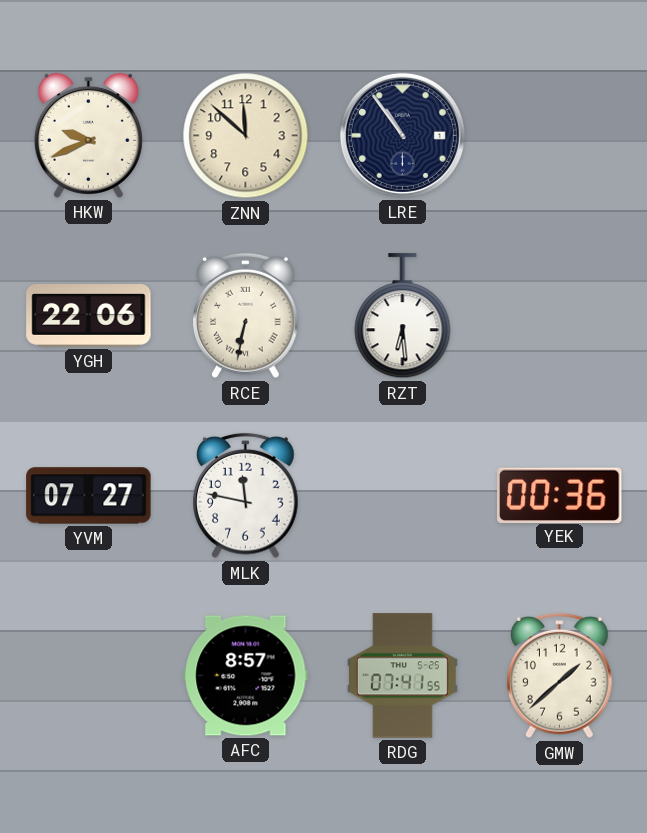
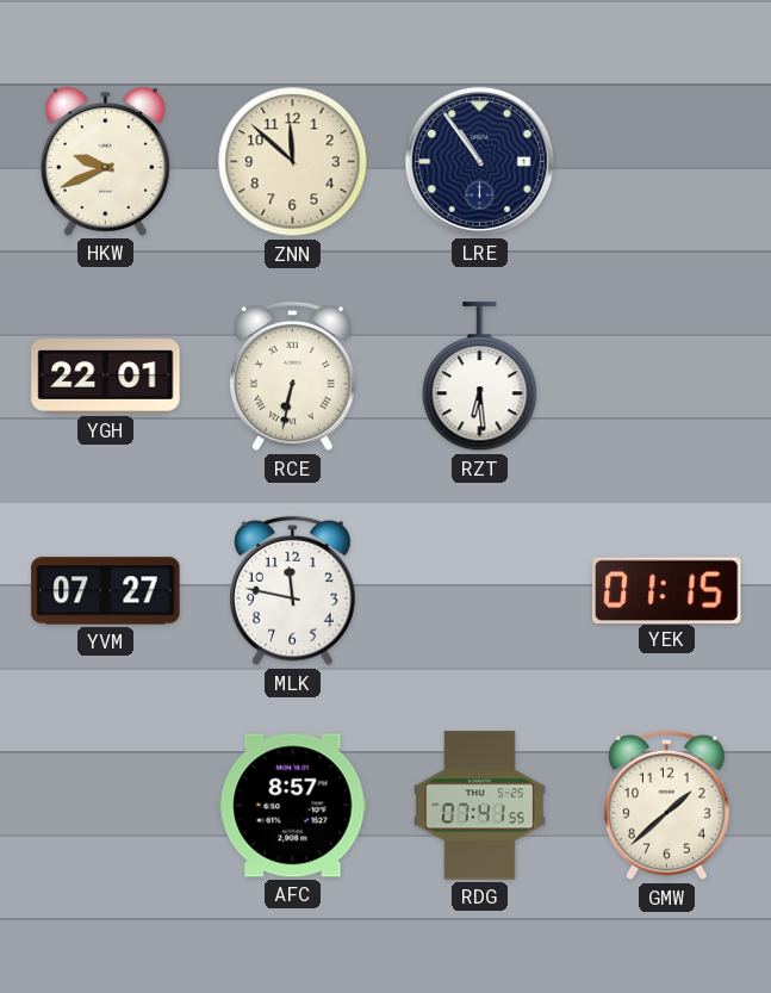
YGH: 22:06 -> 22:01
YEK: 00:36 -> 01:15
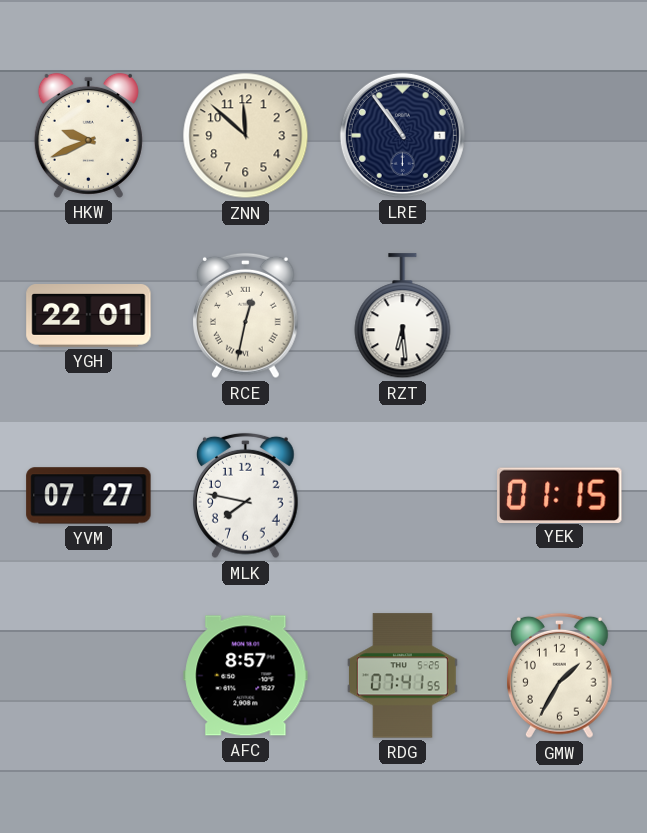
RCE: 6:32 -> 12:32
MLK: 11:47 -> 7:47
GMW: 1:38 -> 1:35
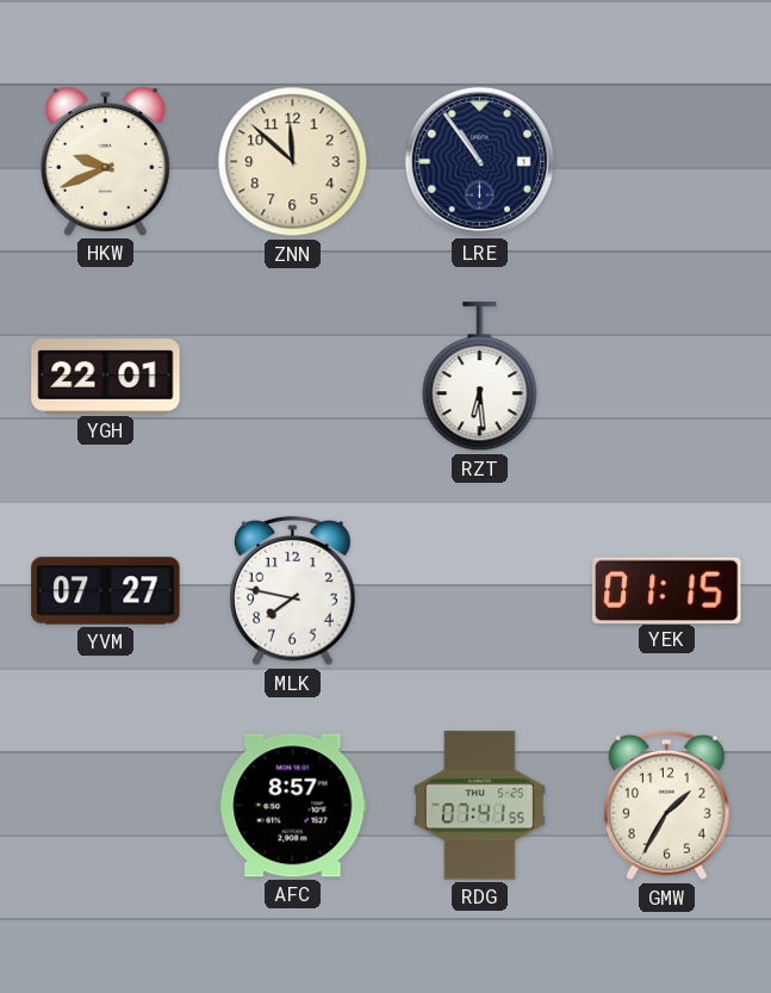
RCE: 12:32 -> none
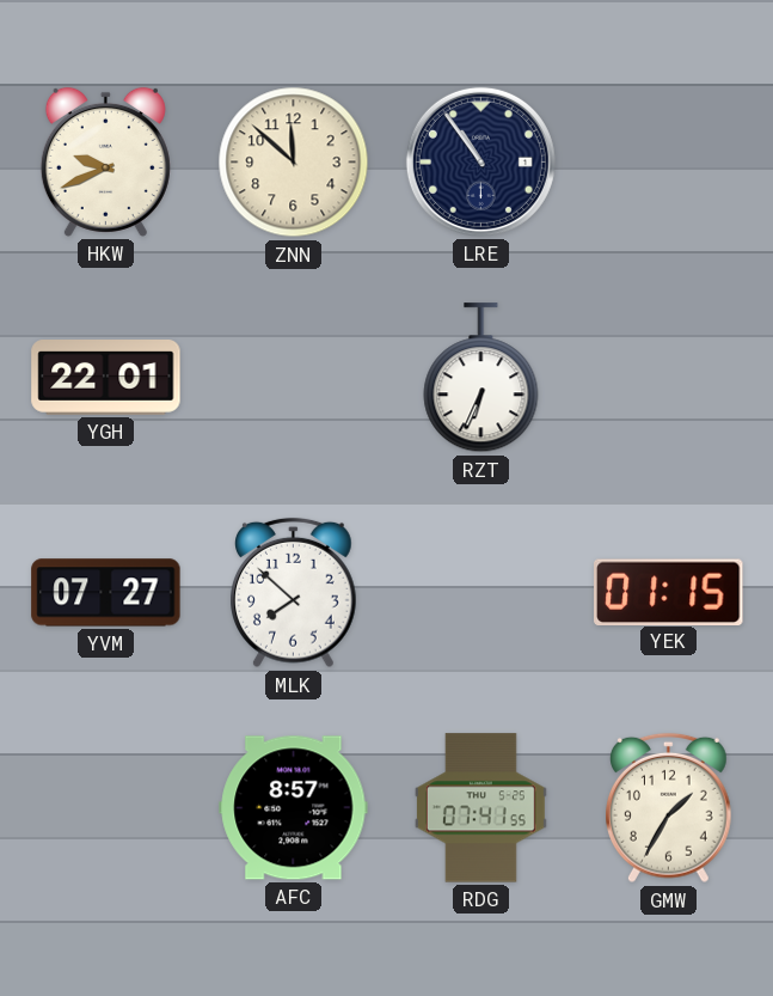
RZT: 6:29 -> 6:34
MLK: 7:47 -> 7:52
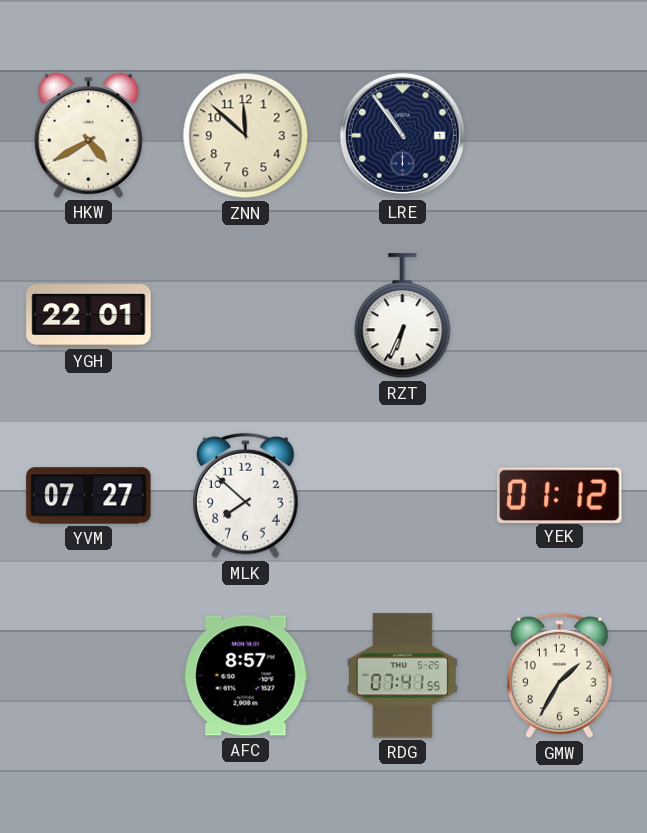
HKW: 9:41 -> 4:40
YEK: 01:15 -> 01:12
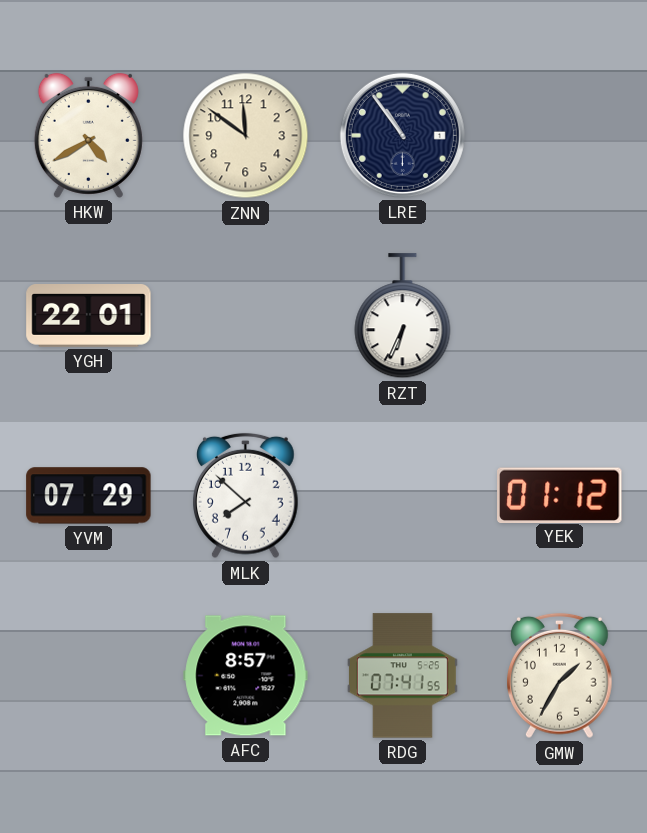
ZNN: 11:52 -> 11:51
YVM: 07:27 -> 07:29
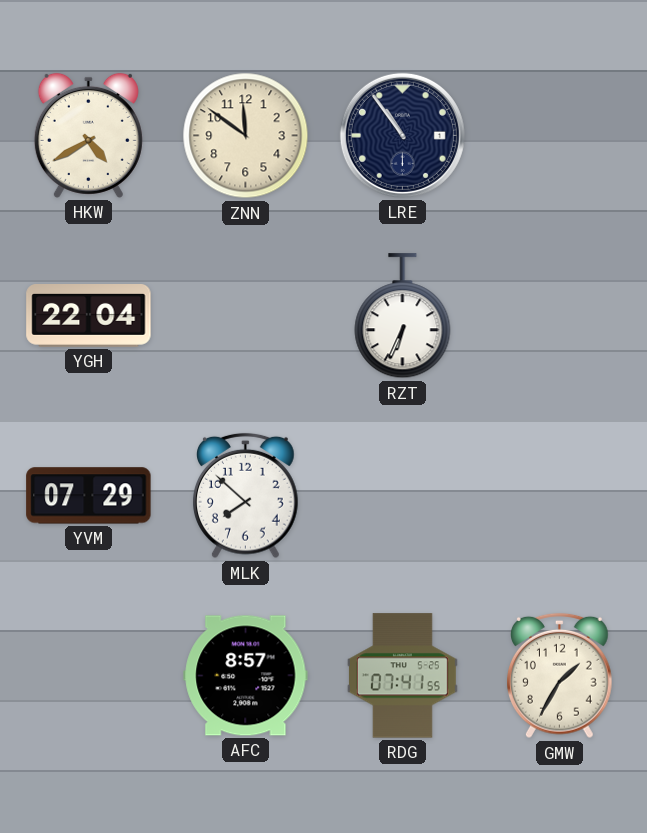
YGH: 22:01 -> 22:04
YEK: 01:12 -> none
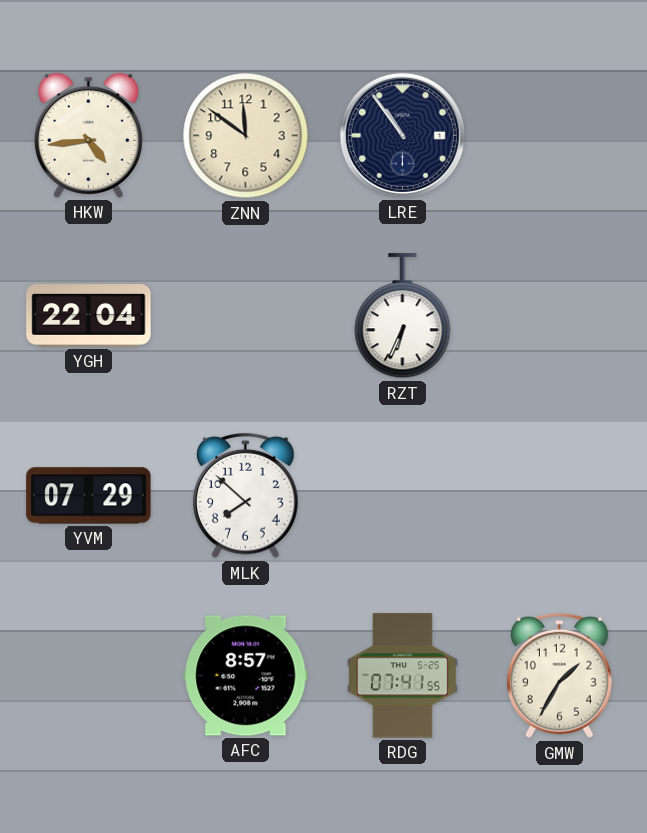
HKW: 4:40 -> 4:44
